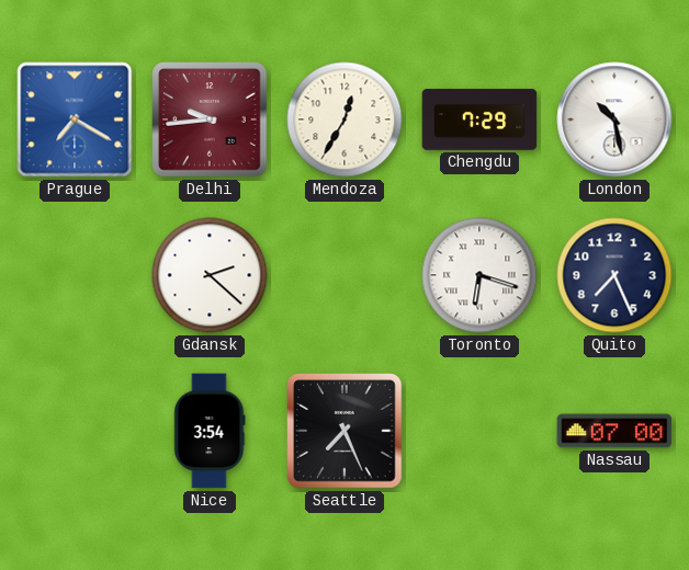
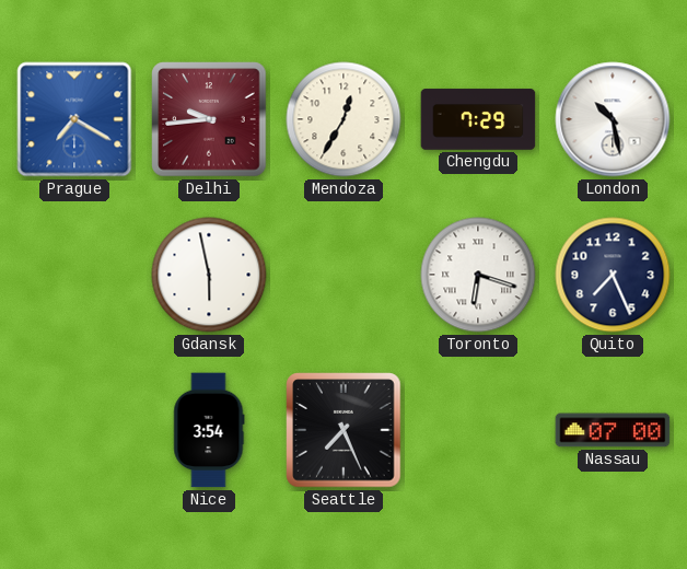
Gdansk: 2:22 -> 5:58
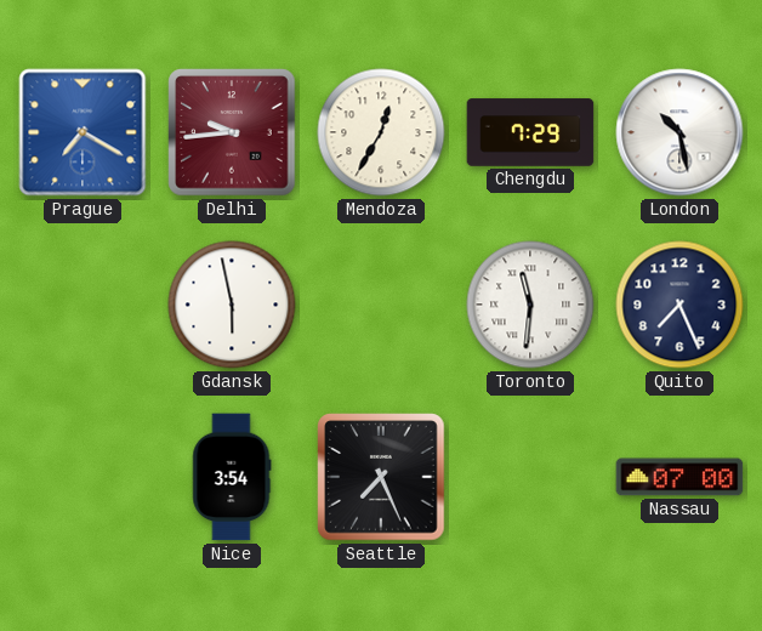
Toronto: 6:18 -> 11:31
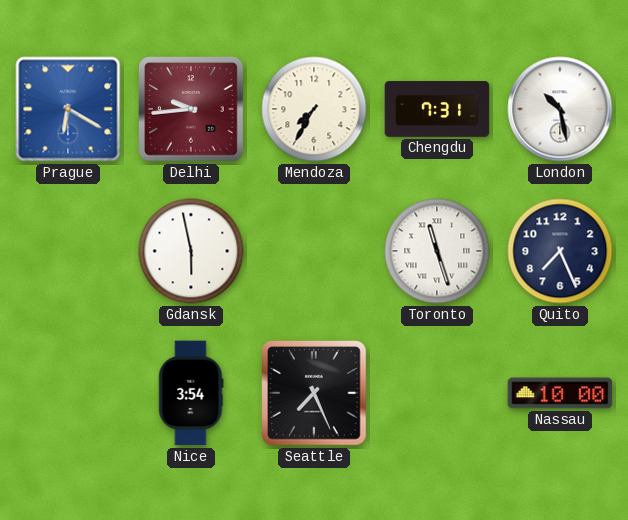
Prague: 7:20 -> 6:20
Mendoza: 12:35 -> 7:35
Chengdu: 7:29 -> 7:31
Toronto: 11:31 -> 11:27
Nassau: 07:00 -> 10:00
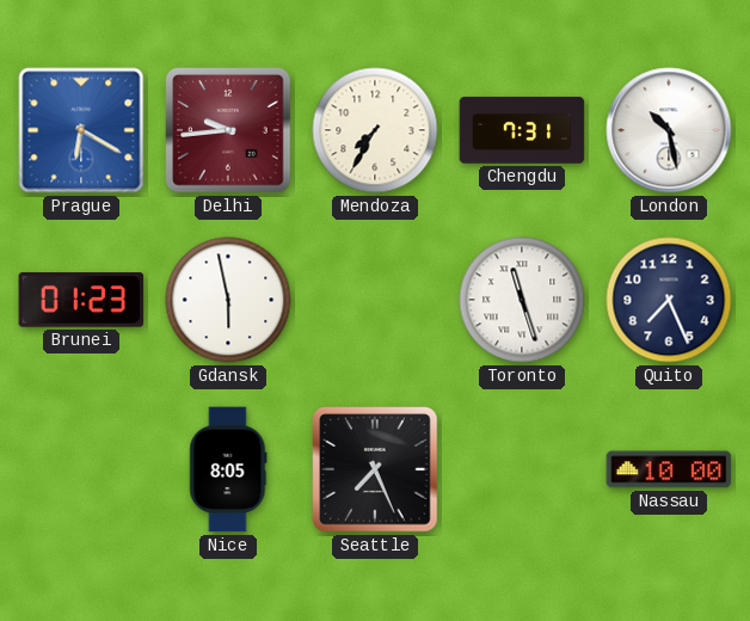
Brunei: none -> 01:23
Nice: 3:54 -> 8:05
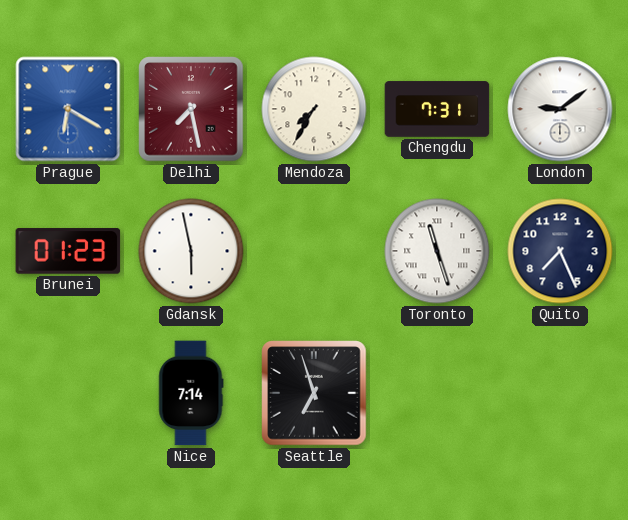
Delhi: 9:44 -> 7:28
London: 10:28 -> 9:09
Nice: 8:05 -> 7:14
Seattle: 7:26 -> 6:57
Nassau: 10:00 -> none
